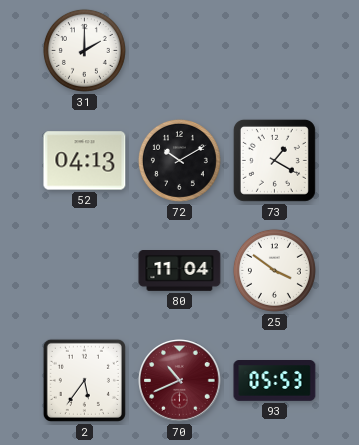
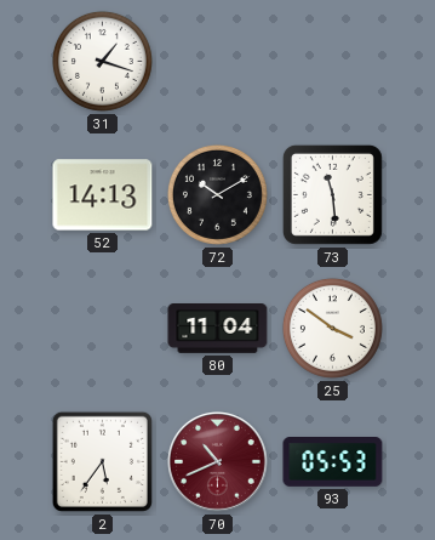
31: 2:00 -> 1:18
52: 04:13 -> 14:13
73: 1:20 -> 11:29
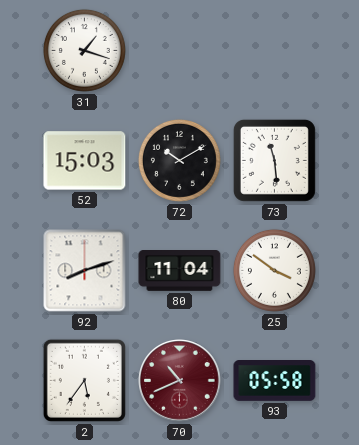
52: 14:13 -> 15:03
92: none -> 8:12
93: 05:53 -> 05:58
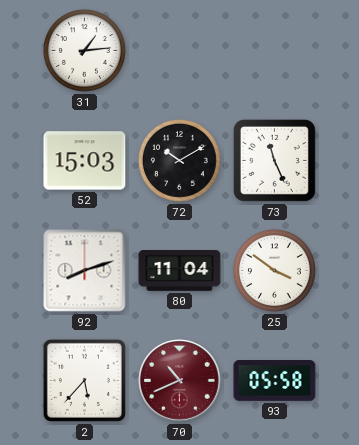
31: 1:18 -> 1:14
73: 11:29 -> 11:26
2: 5:36 -> 5:37
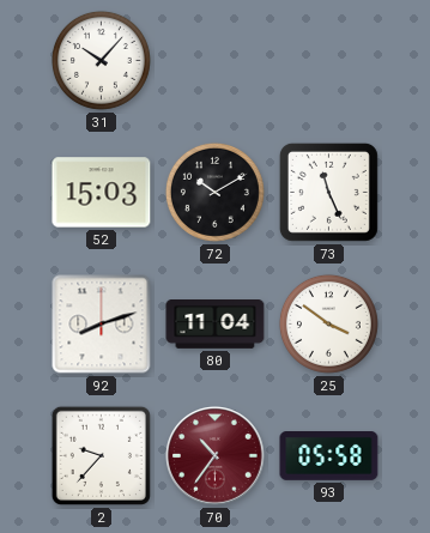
31: 1:14 -> 10:07
2: 5:37 -> 9:37
70: 10:41 -> 10:36
